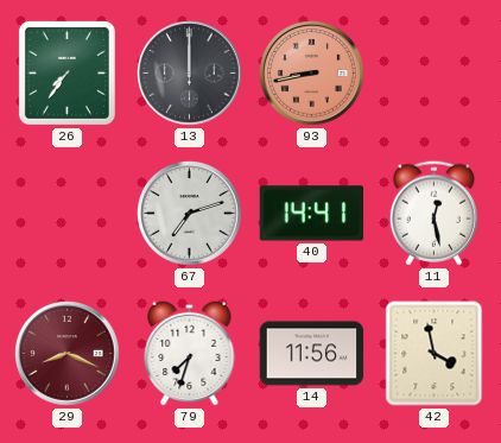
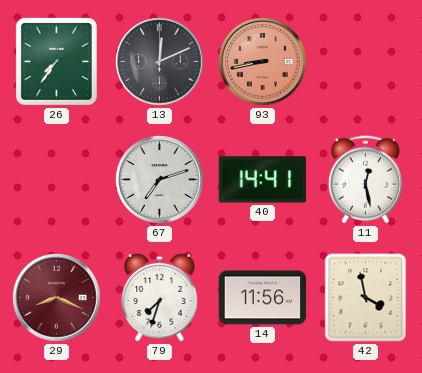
13: 12:00 -> 12:11
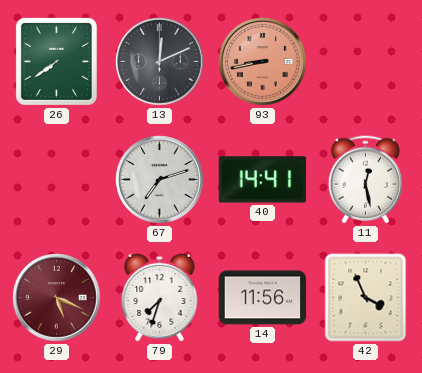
26: 7:36 -> 7:39
29: 8:19 -> 5:19
42: 3:58 -> 3:56
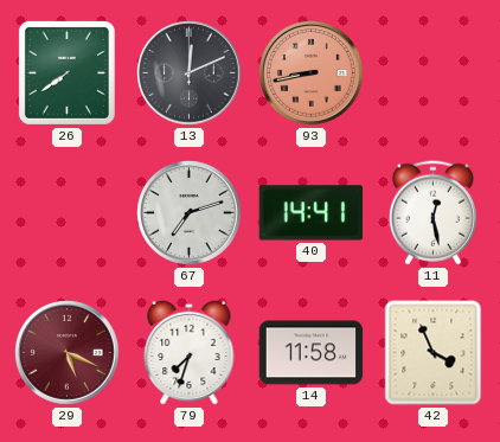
14: 11:56 -> 11:58
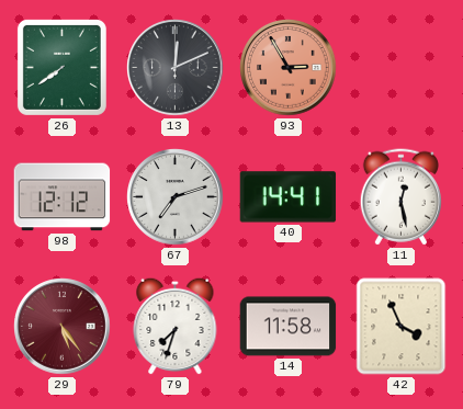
93: 8:43 -> 2:55
98: none -> 12:12
29: 5:19 -> 5:24
